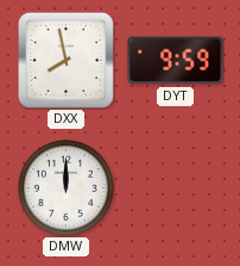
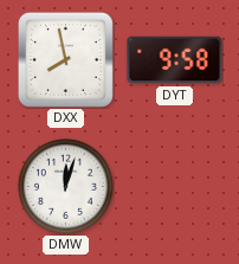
DYT: 9:59 -> 9:58
DMW: 12:00 -> 12:03
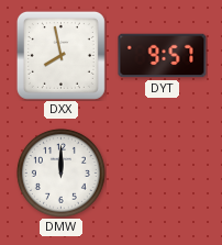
DYT: 9:58 -> 9:57
DMW: 12:03 -> 12:00
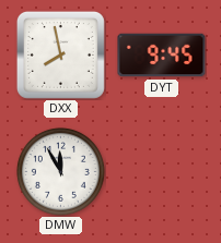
DYT: 9:57 -> 9:45
DMW: 12:00 -> 11:55
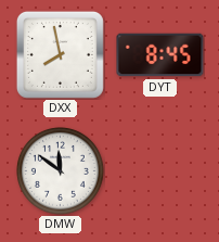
DYT: 9:45 -> 8:45
DMW: 11:55 -> 11:51
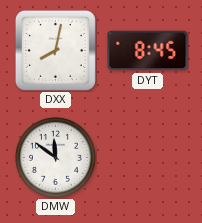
DXX: 7:58 -> 8:02
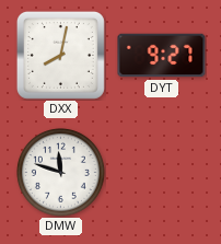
DYT: 8:45 -> 9:27
DMW: 11:51 -> 11:48
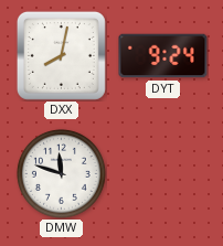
DYT: 9:27 -> 9:24
